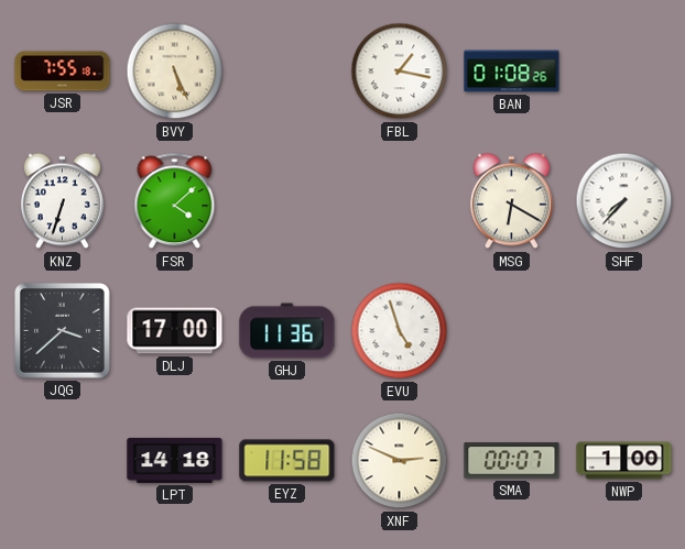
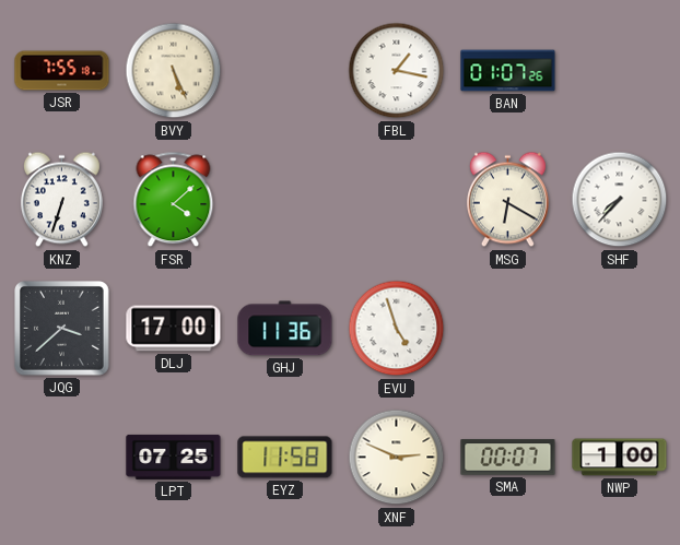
BAN: 01:08 -> 01:07
LPT: 14:18 -> 07:25
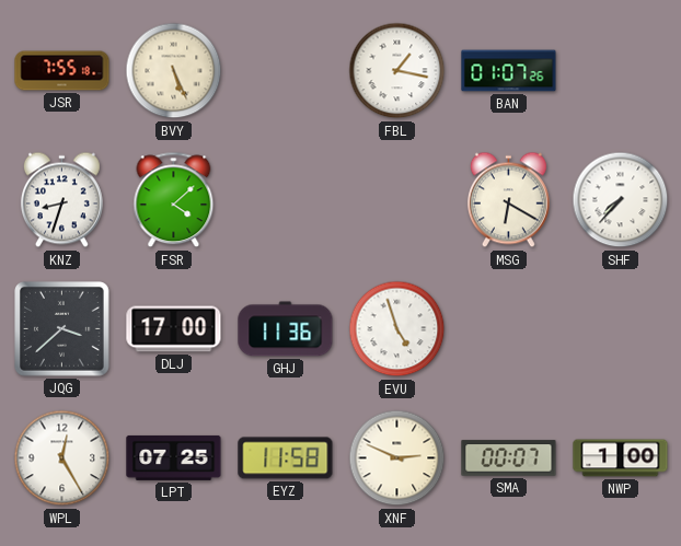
KNZ: 6:33 -> 8:33
WPL: none -> 12:25
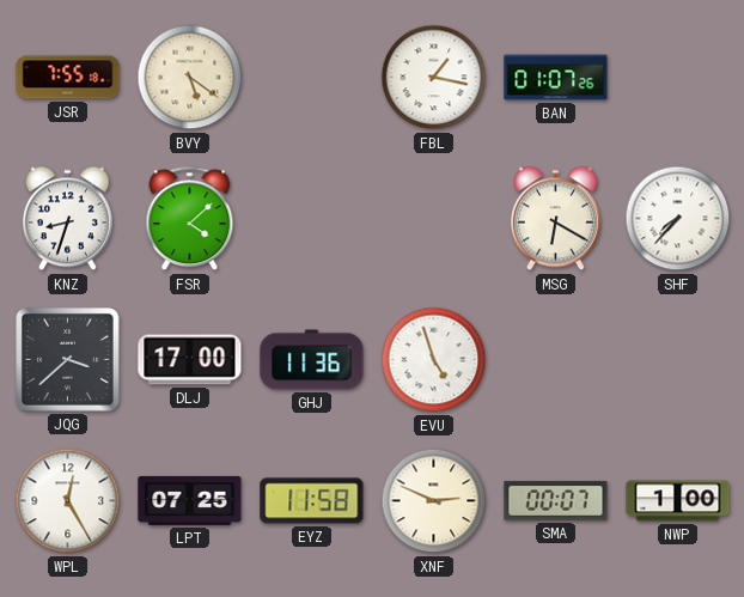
BVY: 5:26 -> 5:21
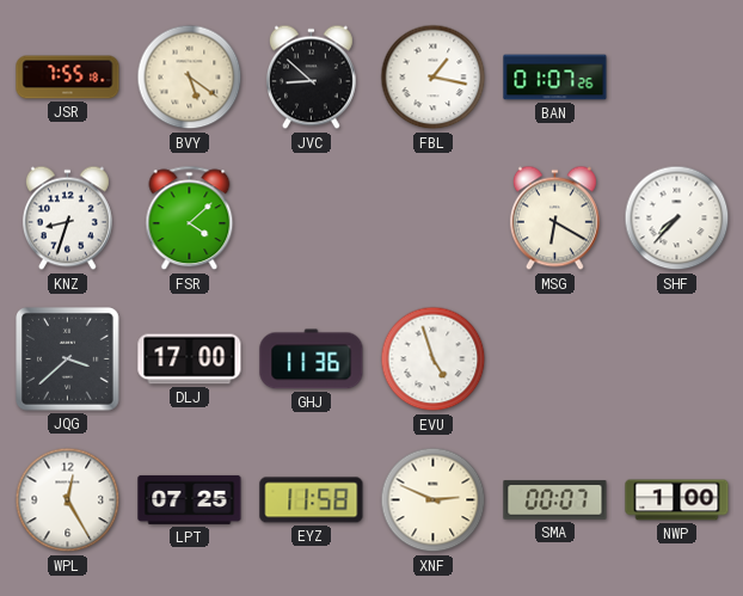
JVC: none -> 8:52
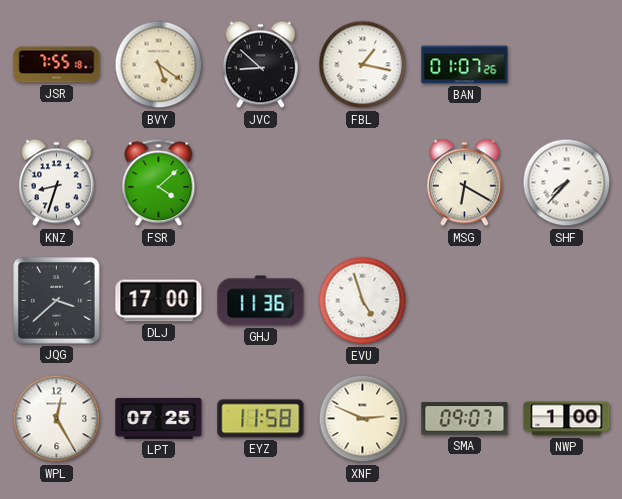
SMA: 00:07 -> 09:07
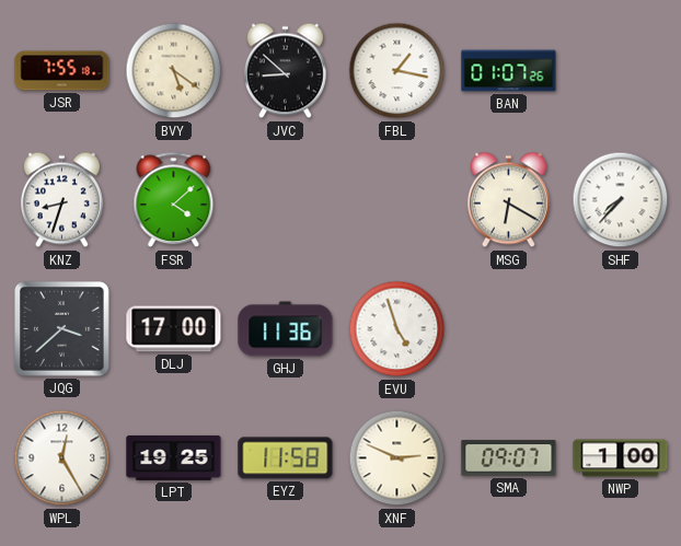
LPT: 07:25 -> 19:25
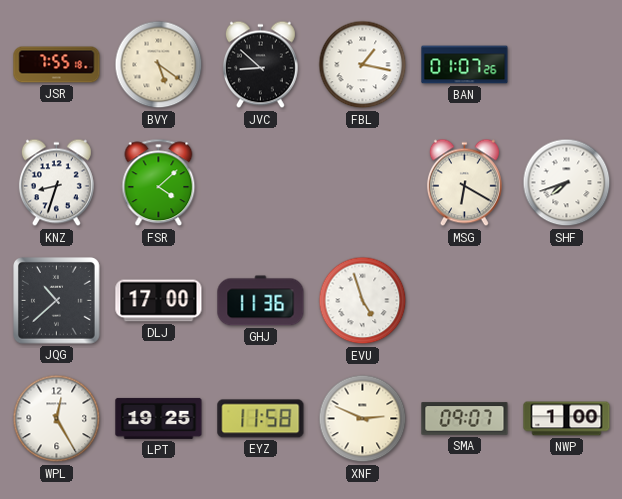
SHF: 7:37 -> 7:42
JQG: 3:38 -> 10:38
